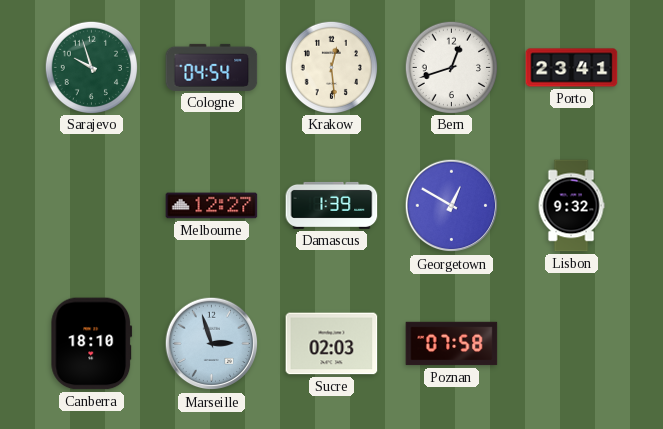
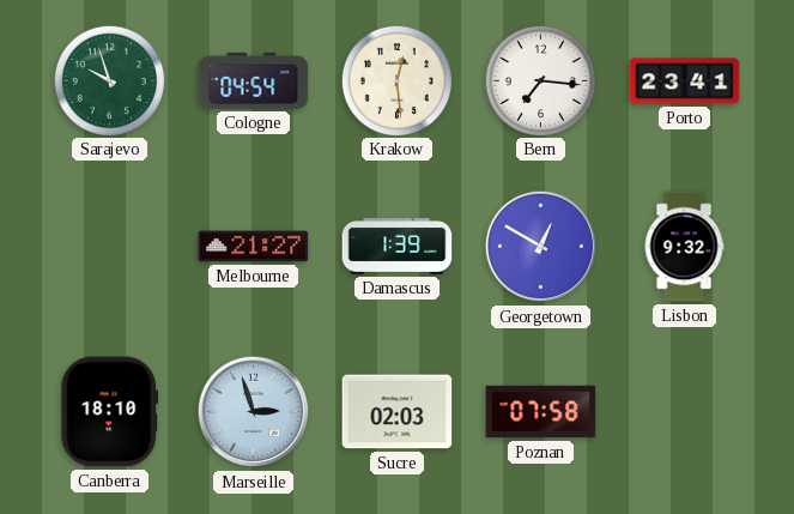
Bern: 12:42 -> 7:16
Melbourne: 12:27 -> 21:27
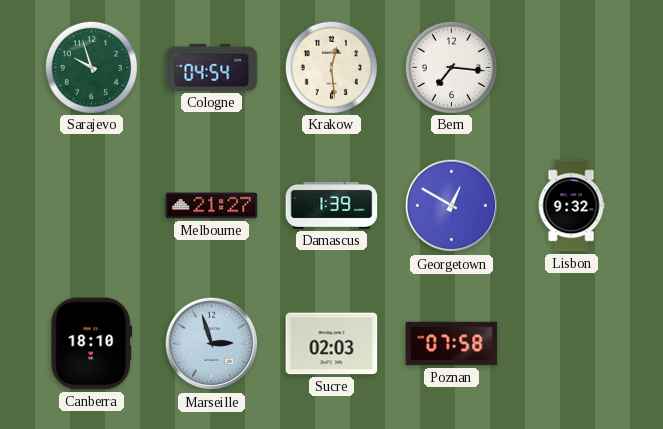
Porto: 23:41 -> none
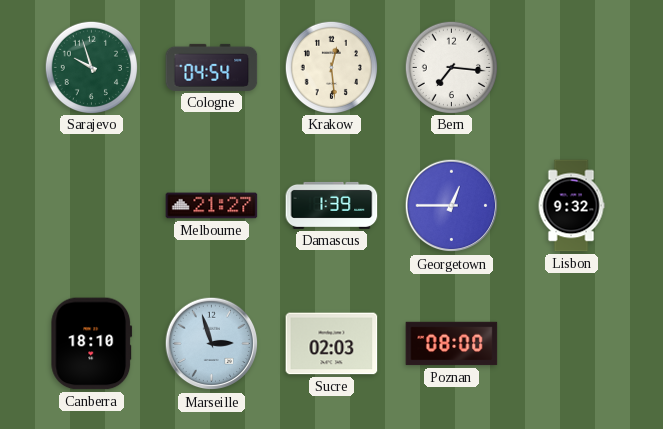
Georgetown: 12:50 -> 12:45
Poznan: 07:58 -> 08:00
